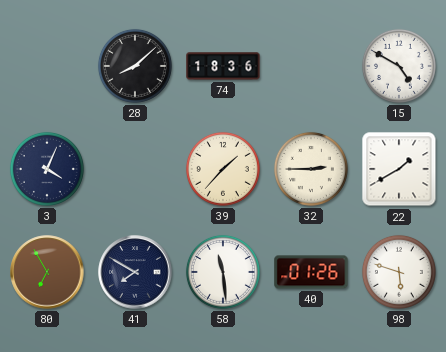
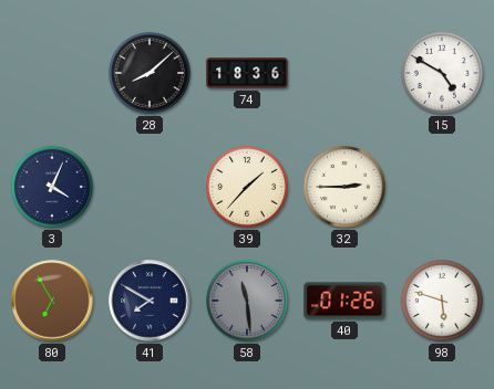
22: 1:40 -> none
58 dial: white -> grey
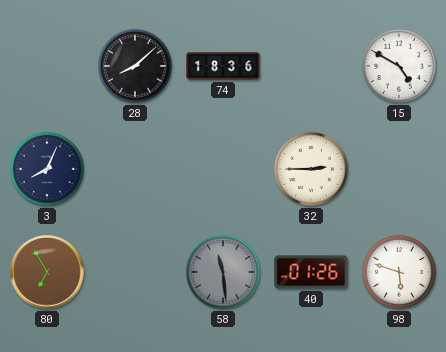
3: 4:04 -> 8:04
39: 1:37 -> none
41: 7:50 -> none
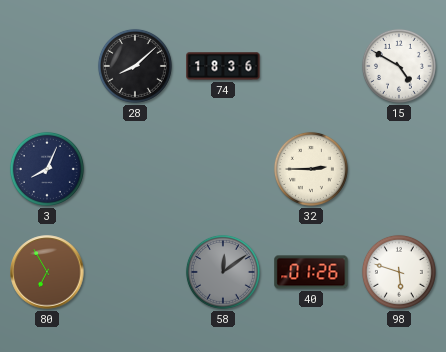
58: 11:29 -> 12:09
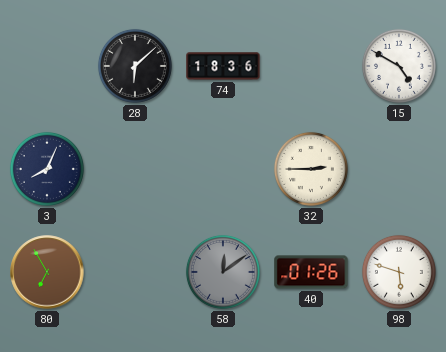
28: 8:08 -> 6:08
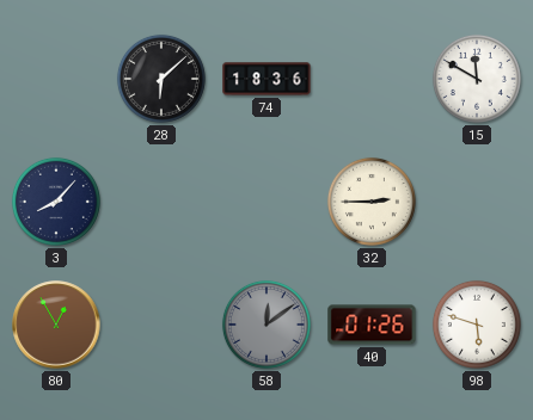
15: 4:50 -> 11:50
3: 8:04 -> 8:07
80: 6:55 -> 12:55
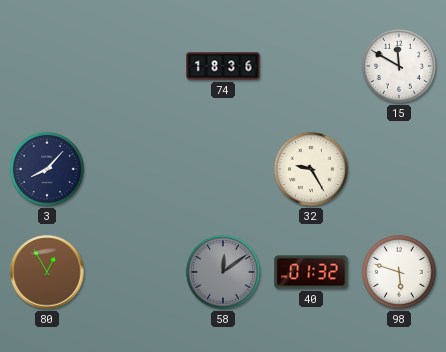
28: 6:08 -> none
32: 2:45 -> 9:25
40: 01:26 -> 01:32
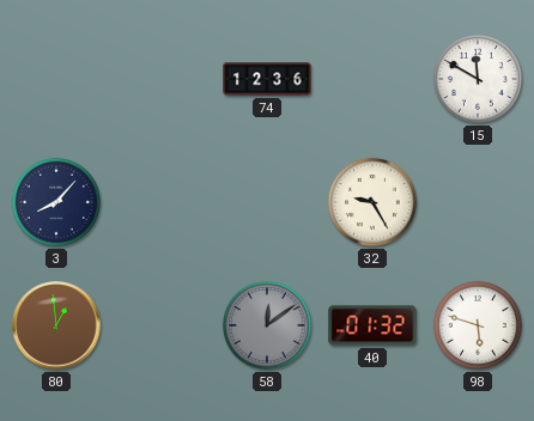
74: 18:36 -> 12:36
80: 12:55 -> 12:59
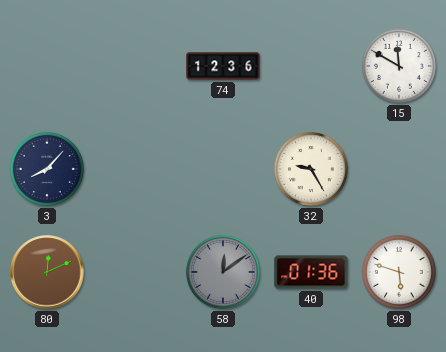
80: 12:59 -> 12:11
40: 01:32 -> 01:36
